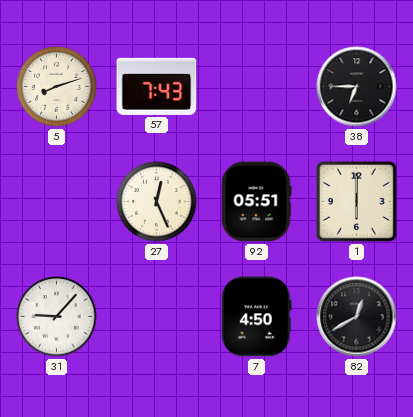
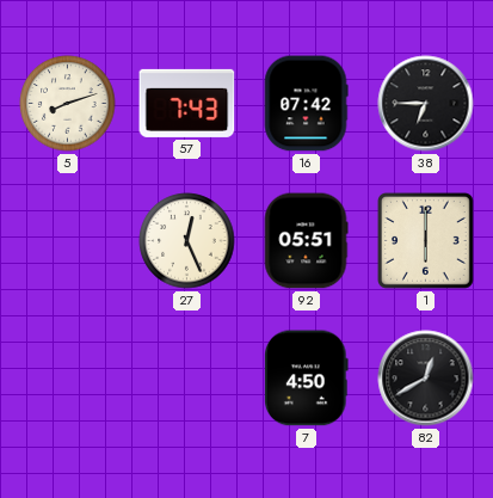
16: none -> 07:42
31: 9:07 -> none
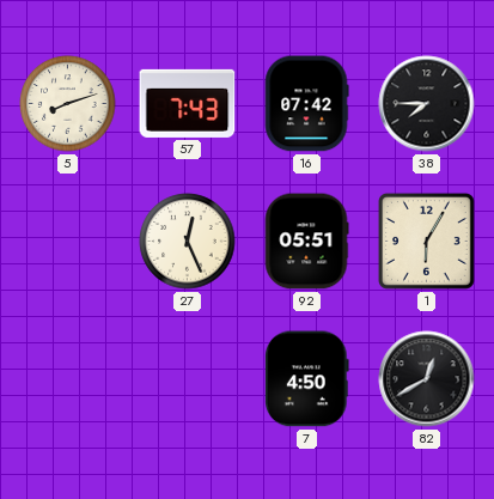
38: 6:45 -> 7:45
1: 6:00 -> 6:05
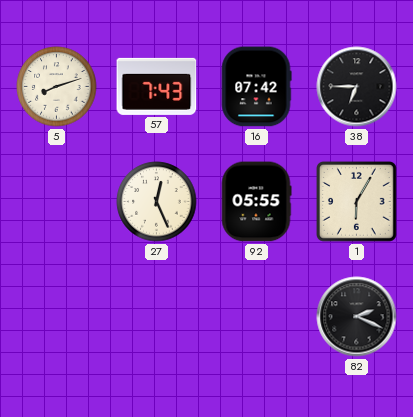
38: 7:45 -> 6:45
92: 05:51 -> 05:55
7: 4:50 -> none
82: 12:40 -> 2:19
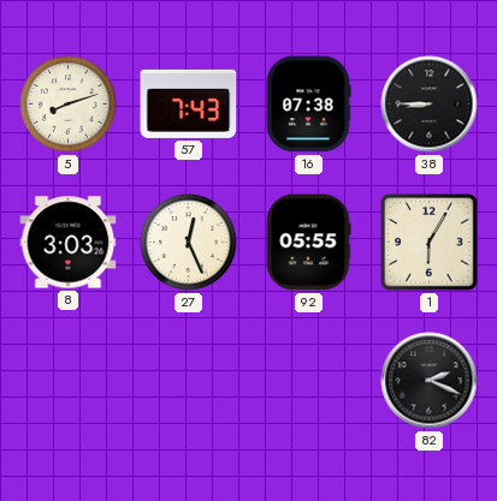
16: 07:42 -> 07:38
38: 6:45 -> 8:45
8: none -> 3:03
